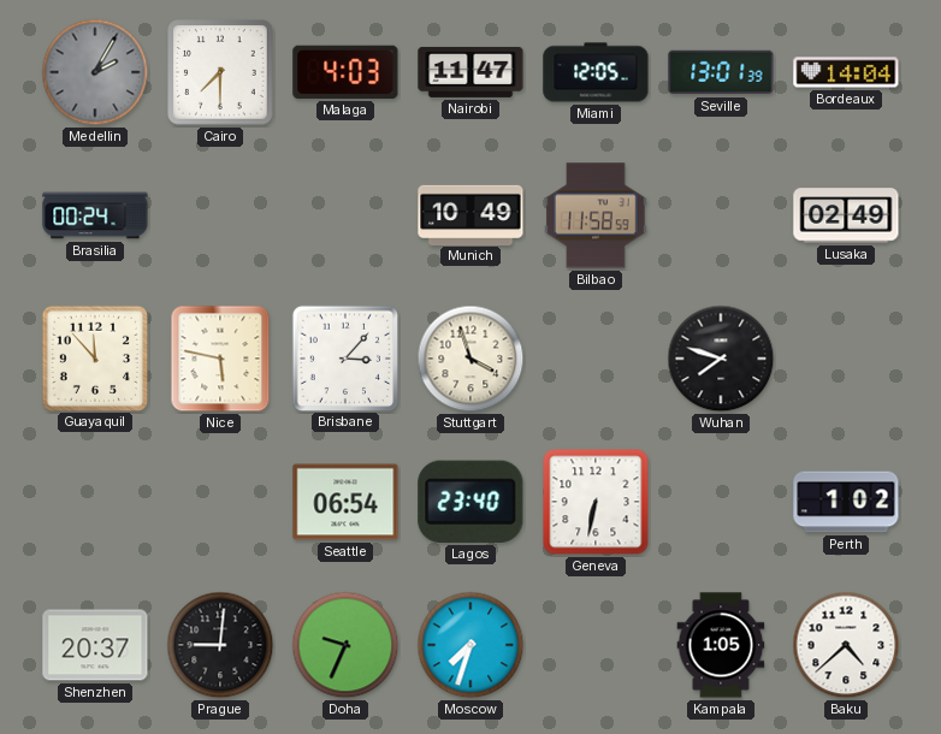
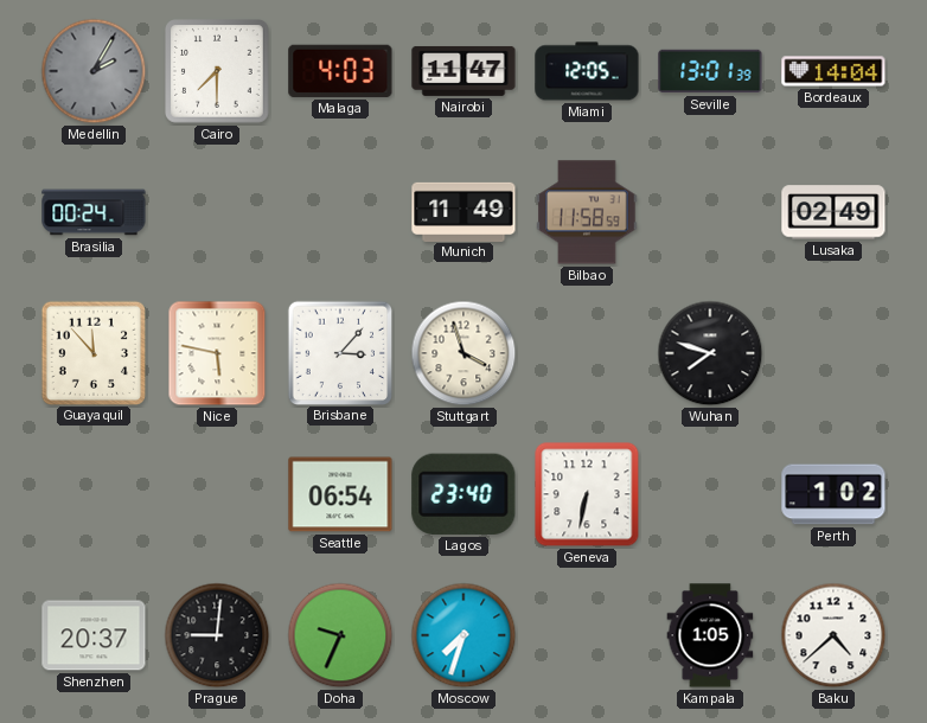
Munich: 10:49 -> 11:49
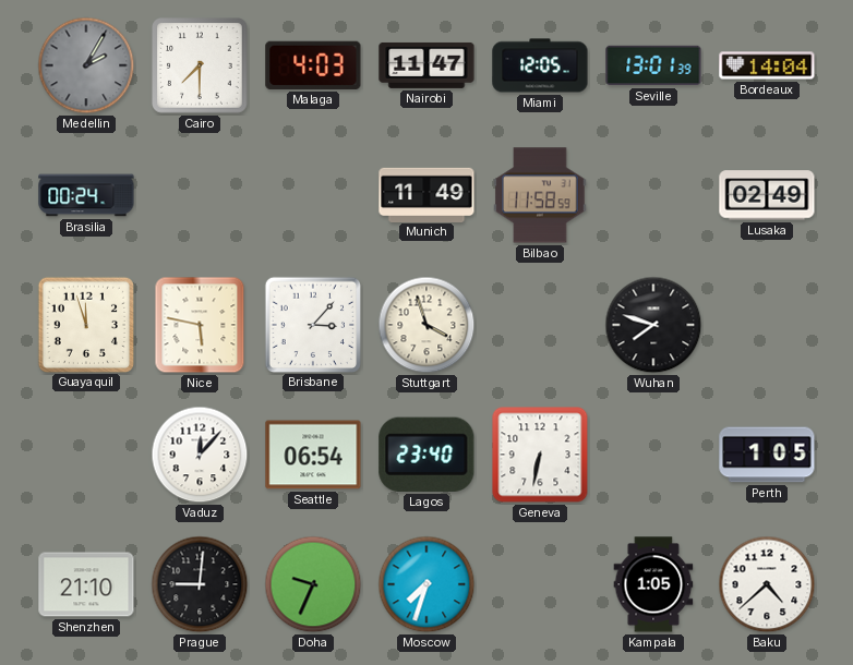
Guayaquil: 11:53 -> 11:57
Vaduz: none -> 12:07
Perth: 1:02 -> 1:05
Shenzhen: 20:37 -> 21:10
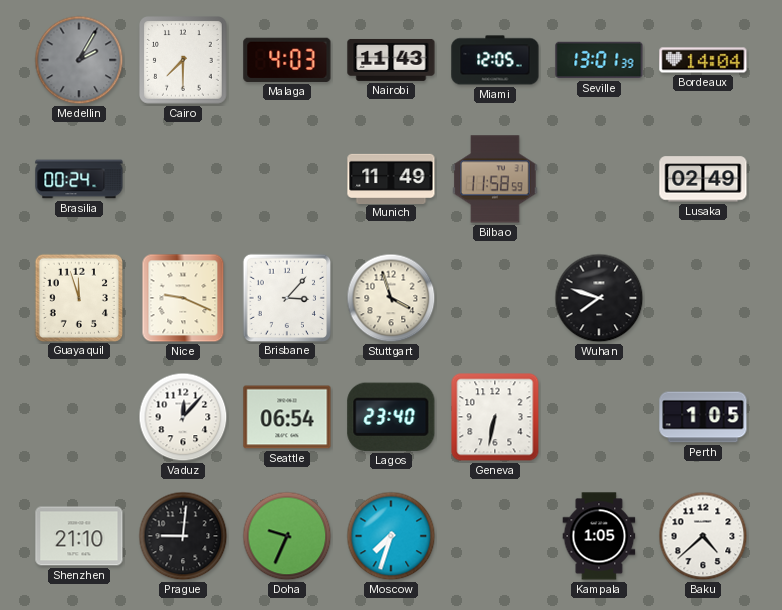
Nairobi: 11:47 -> 11:43
Nice: 5:47 -> 9:19
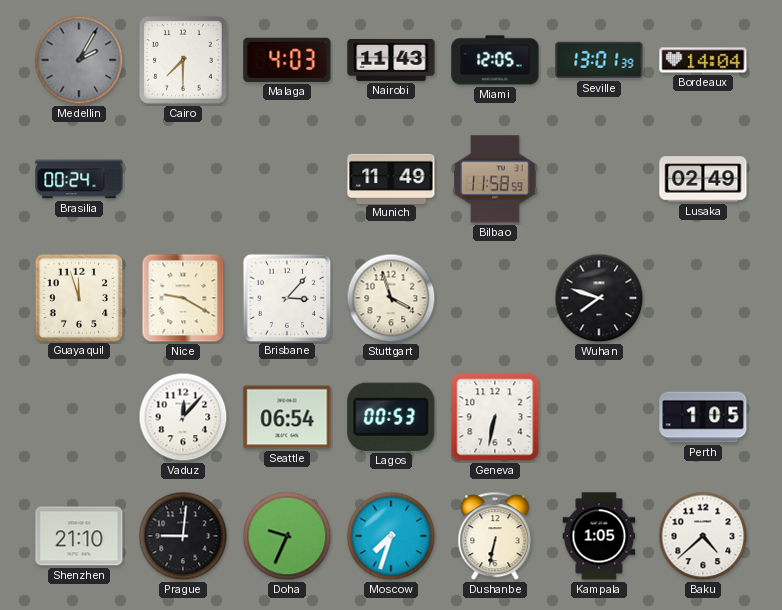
Nice: 9:19 -> 9:20
Lagos: 23:40 -> 00:53
Dushanbe: none -> 6:32
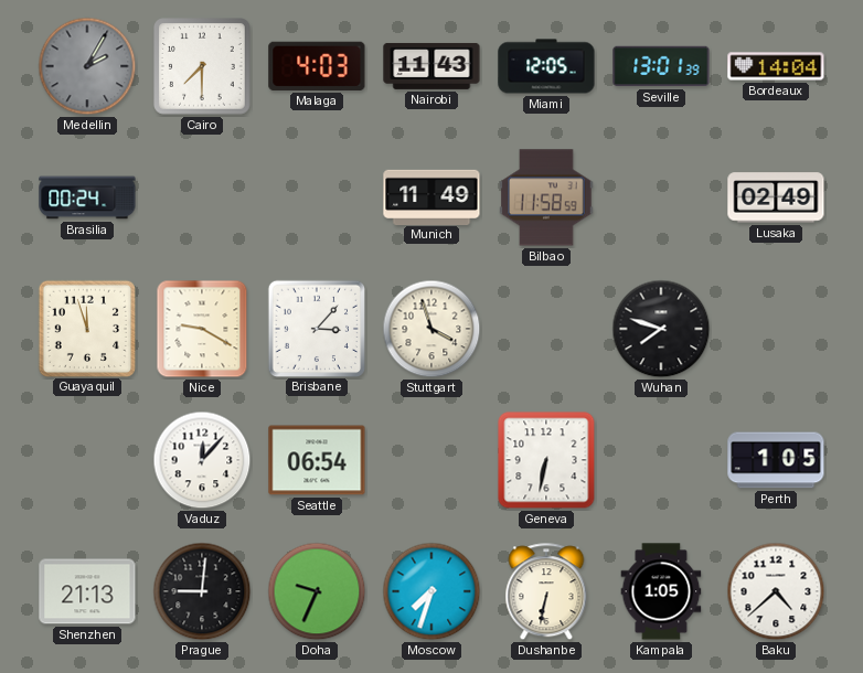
Lagos: 00:53 -> none
Shenzhen: 21:10 -> 21:13
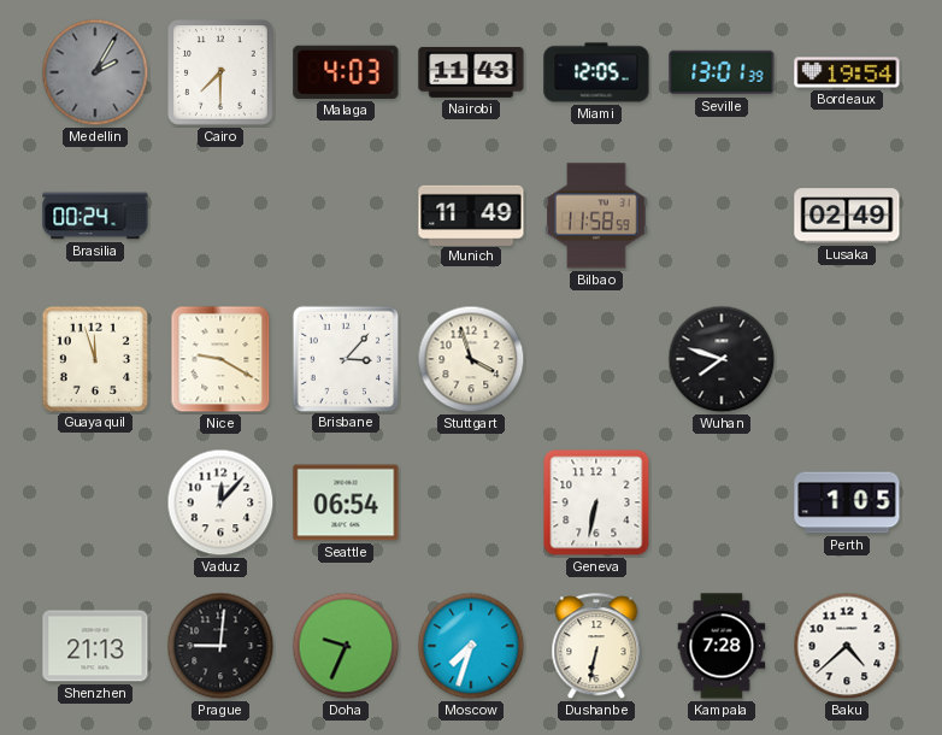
Bordeaux: 14:04 -> 19:54
Kampala: 1:05 -> 7:28
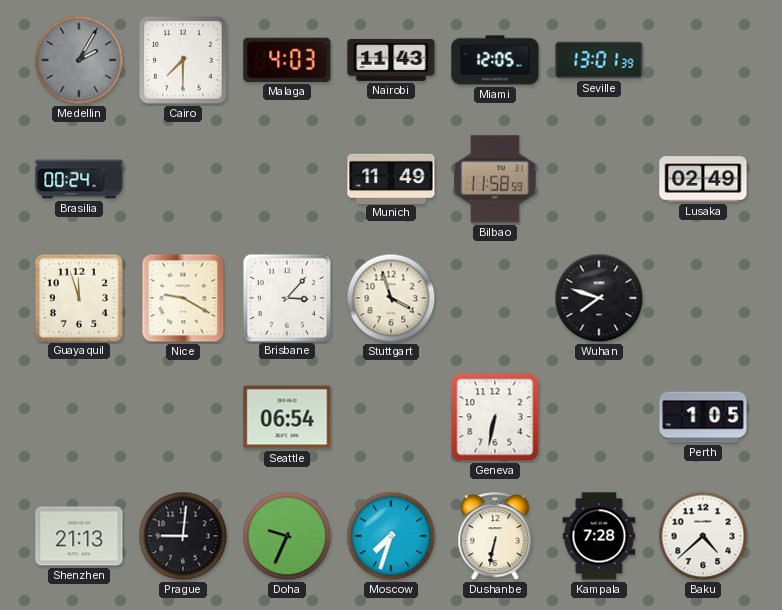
Bordeaux: 19:54 -> none
Vaduz: 12:07 -> none
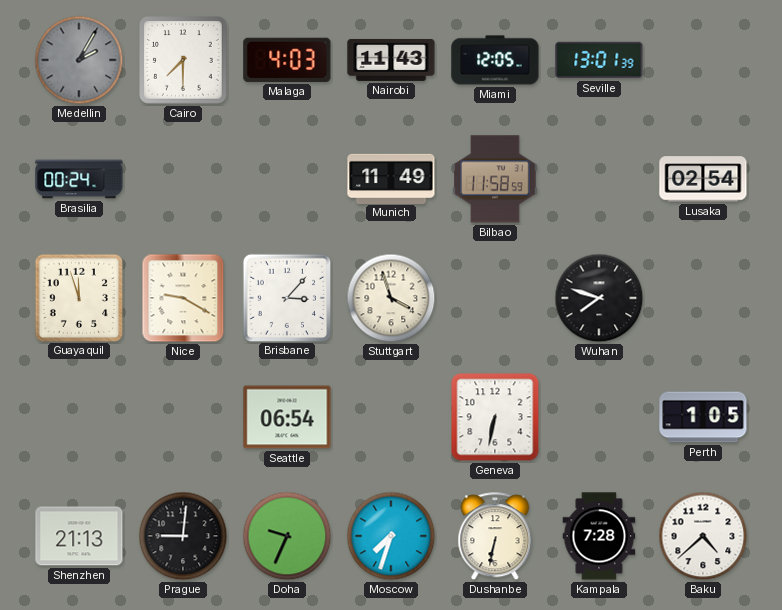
Lusaka: 02:49 -> 02:54
